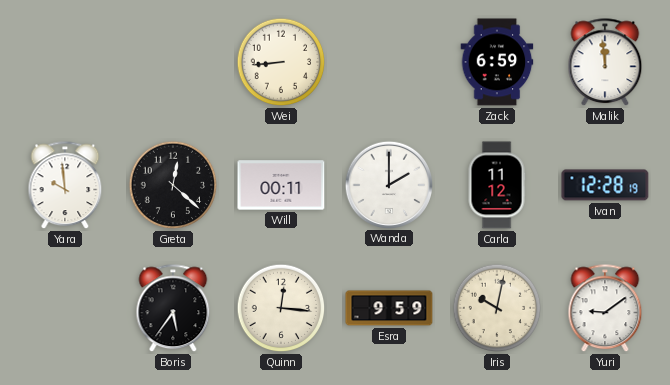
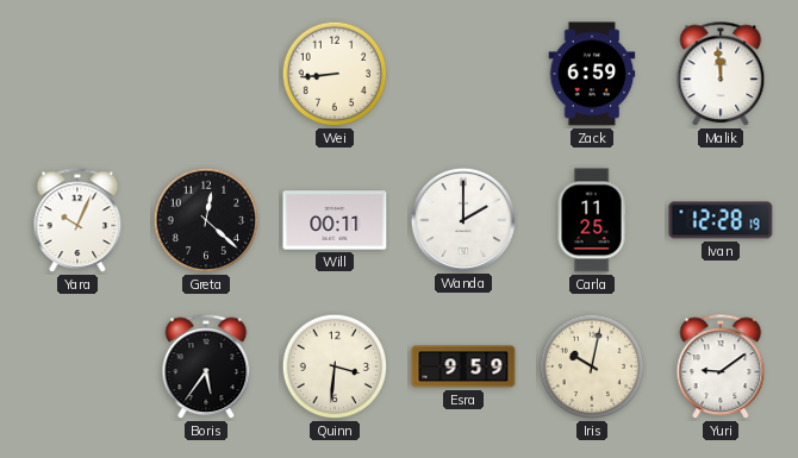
Yara: 9:59 -> 10:04
Carla: 11:12 -> 11:25
Quinn: 12:16 -> 3:31
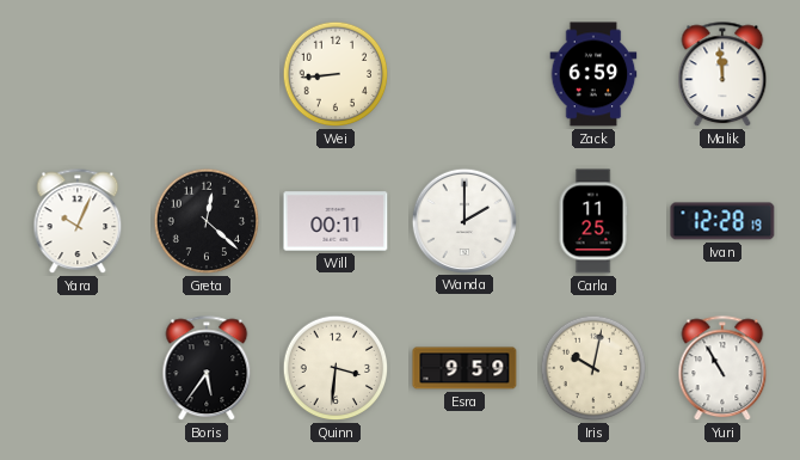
Yuri: 9:09 -> 10:55
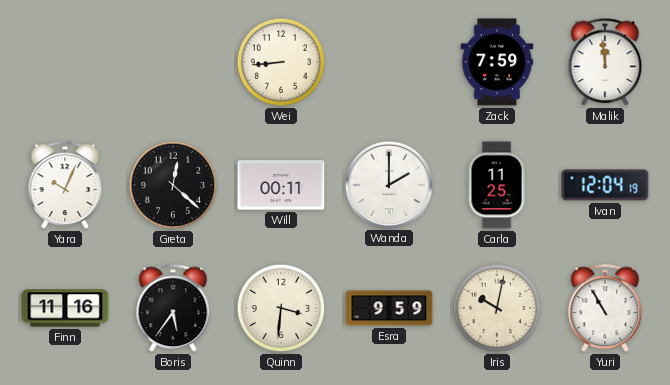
Zack: 6:59 -> 7:59
Ivan: 12:28 -> 12:04
Finn: none -> 11:16
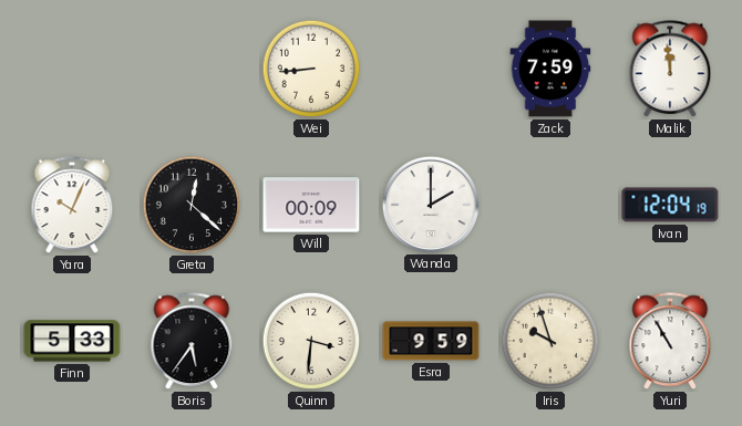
Will: 00:11 -> 00:09
Carla: 11:25 -> none
Finn: 11:16 -> 5:33
Iris: 10:02 -> 9:57
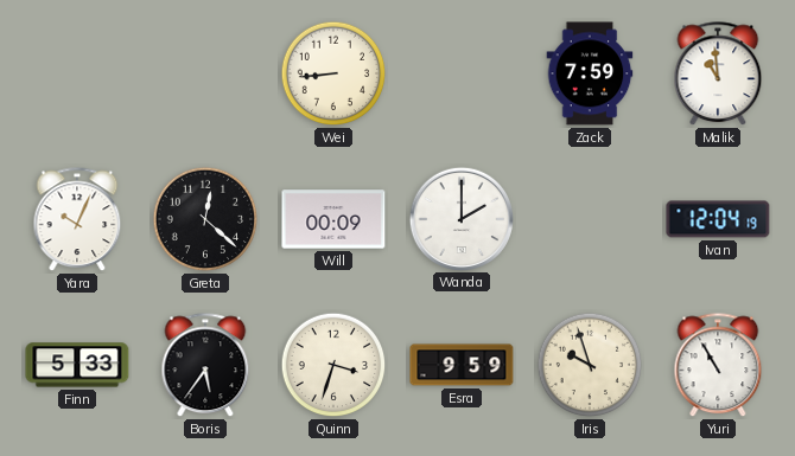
Malik: 11:59 -> 10:59
Quinn: 3:31 -> 3:33
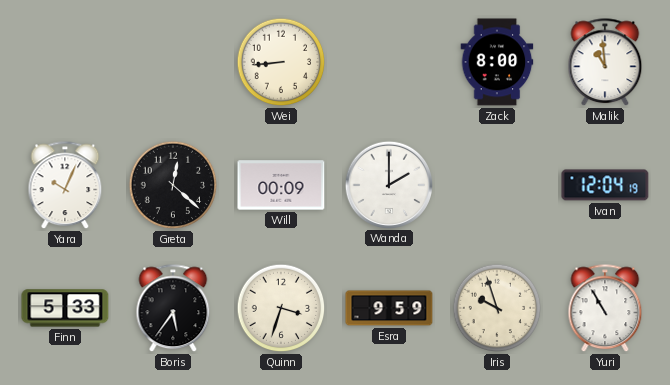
Zack: 7:59 -> 8:00
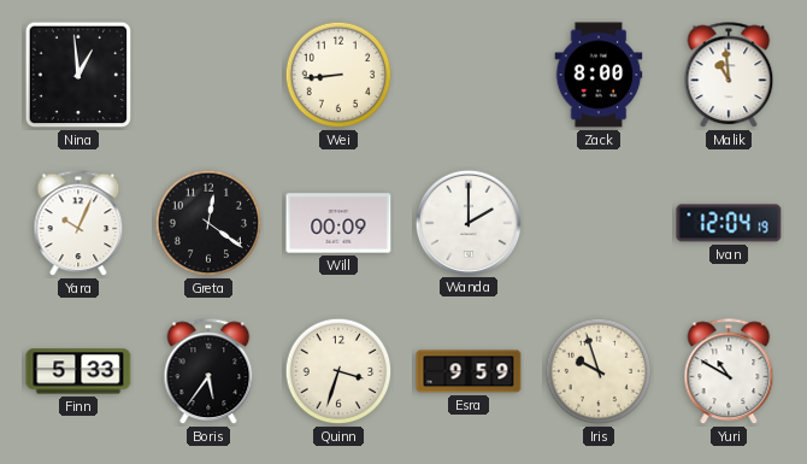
Nina: none -> 12:59
Greta: 12:22 -> 12:21
Yuri: 10:55 -> 10:50
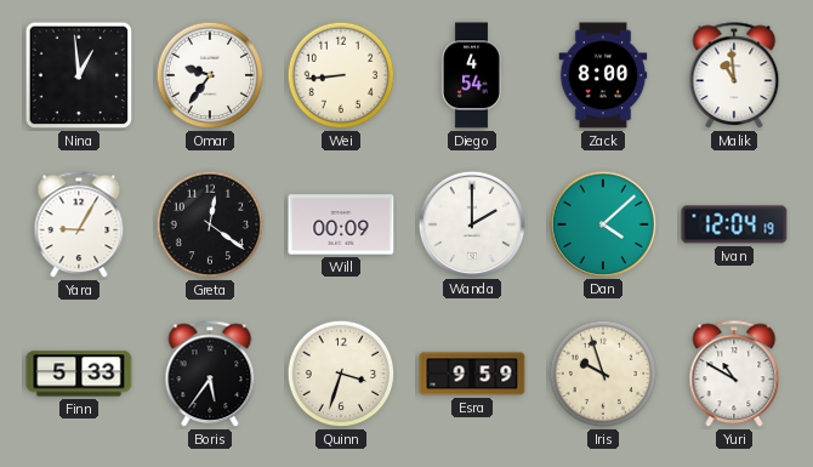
Omar: none -> 9:36
Diego: none -> 4:54
Yara: 10:04 -> 9:05
Dan: none -> 4:08
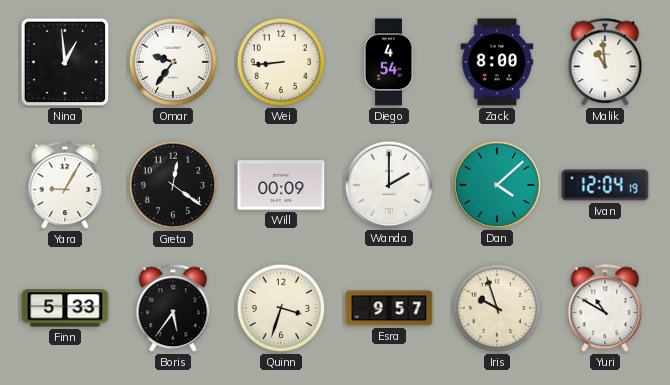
Esra: 9:59 -> 9:57
